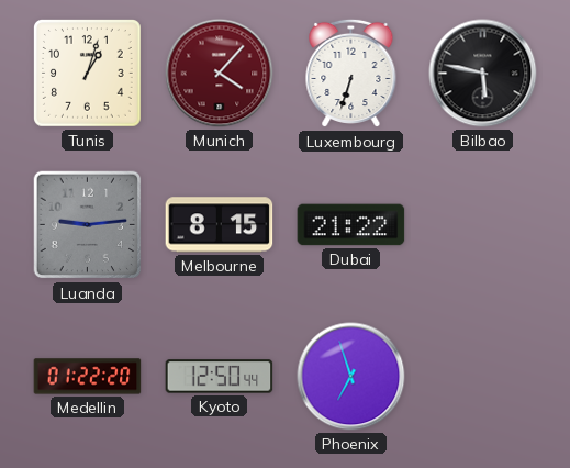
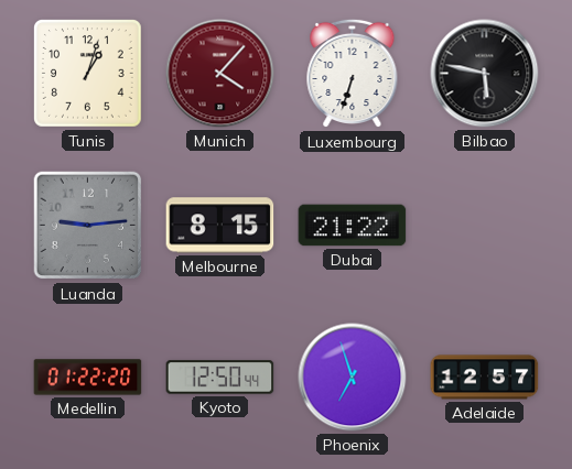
Adelaide: none -> 12:57
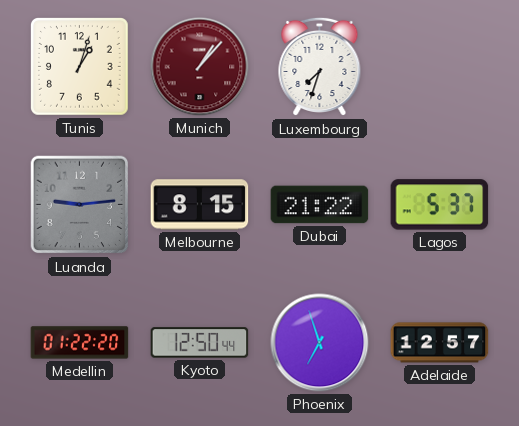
Munich: 4:07 -> 1:07
Luxembourg: 6:33 -> 7:33
Bilbao: 5:47 -> none
Lagos: none -> 5:37
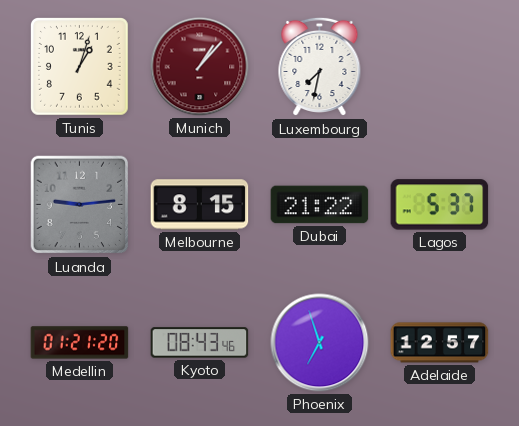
Luxembourg: 7:33 -> 7:32
Medellin: 01:22 -> 01:21
Kyoto: 12:50 -> 08:43
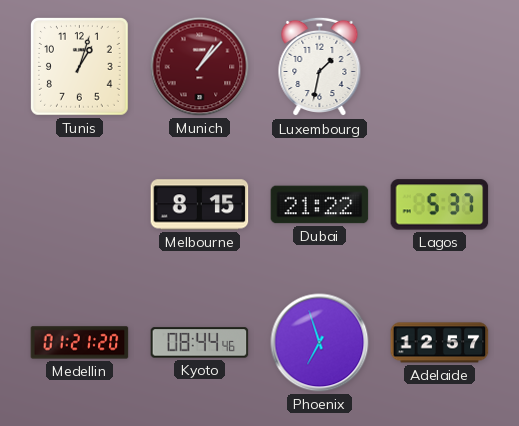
Luxembourg: 7:32 -> 1:32
Luanda: 9:14 -> none
Kyoto: 08:43 -> 08:44
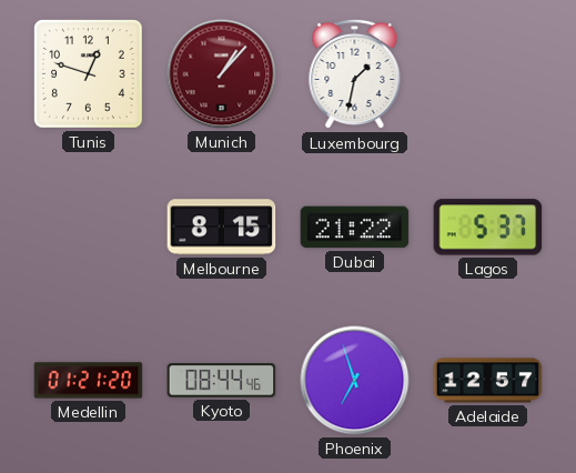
Tunis: 1:03 -> 12:48
